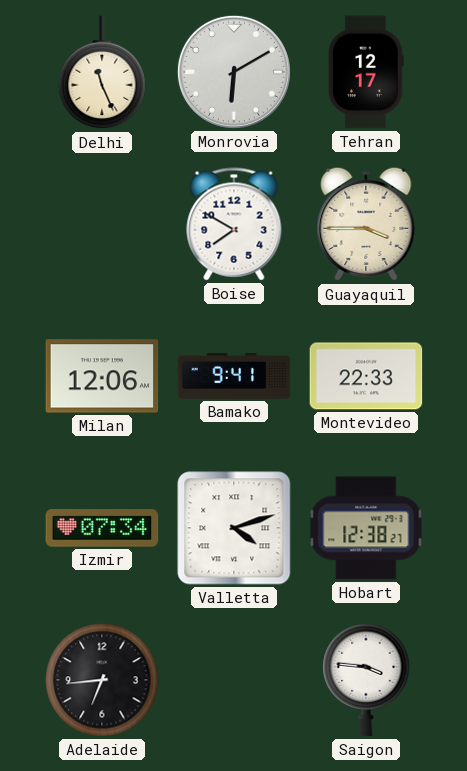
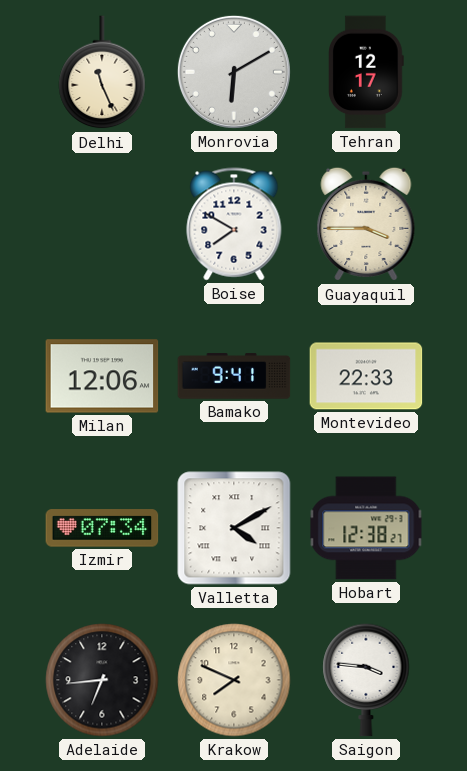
Valletta: 4:12 -> 4:10
Krakow: none -> 7:49
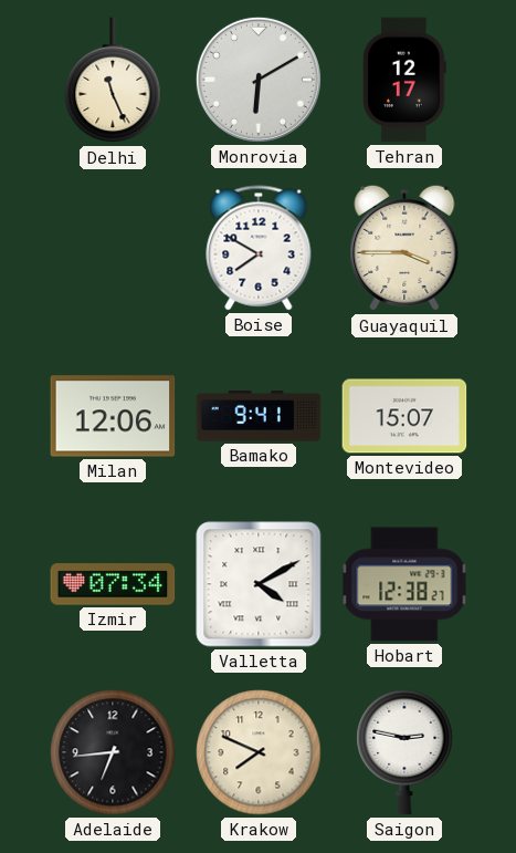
Montevideo: 22:33 -> 15:07
Saigon: 3:46 -> 2:47
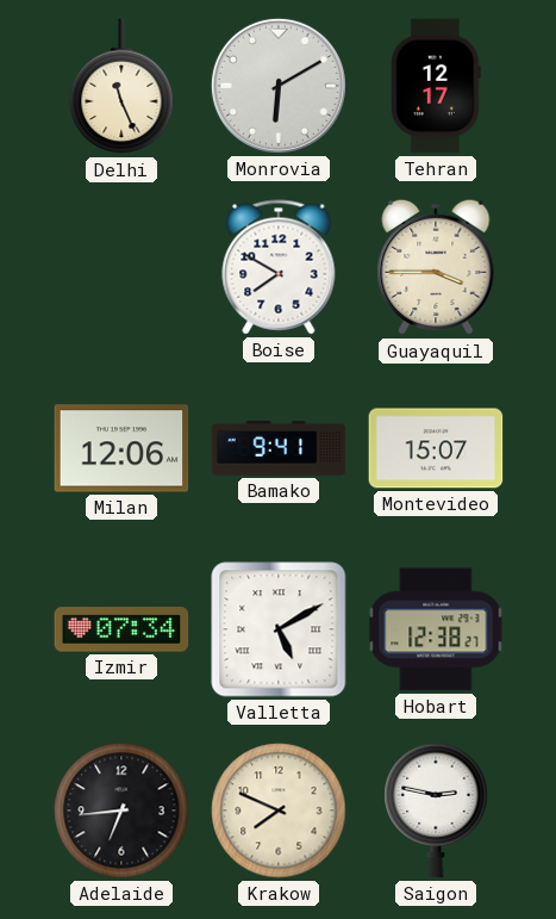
Valletta: 4:10 -> 5:10
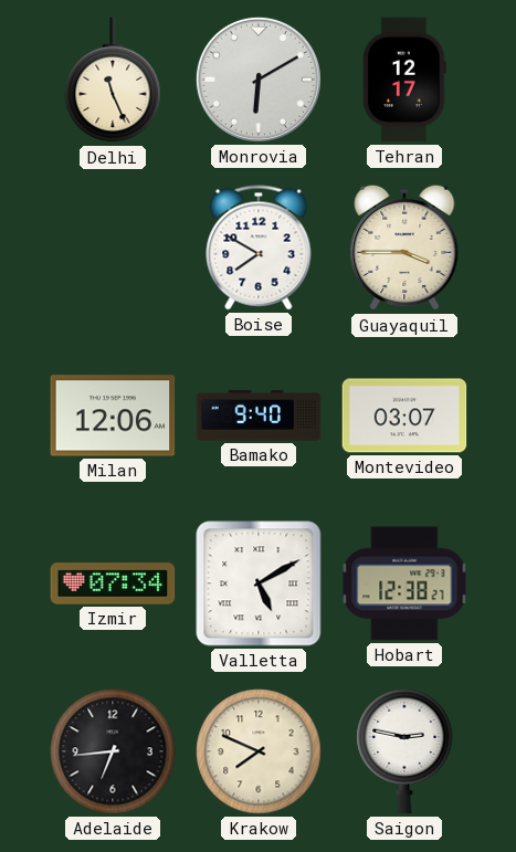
Bamako: 9:41 -> 9:40
Montevideo: 15:07 -> 03:07
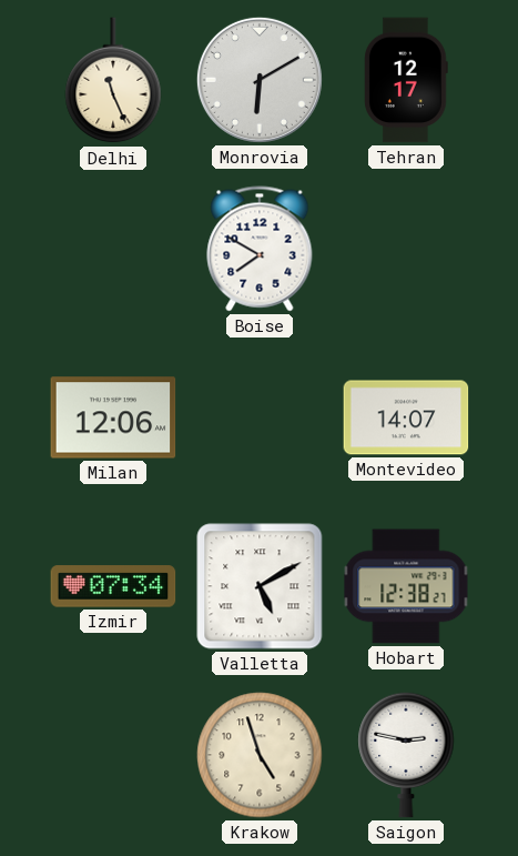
Guayaquil: 3:45 -> none
Bamako: 9:40 -> none
Montevideo: 03:07 -> 14:07
Adelaide: 6:44 -> none
Krakow: 7:49 -> 4:57
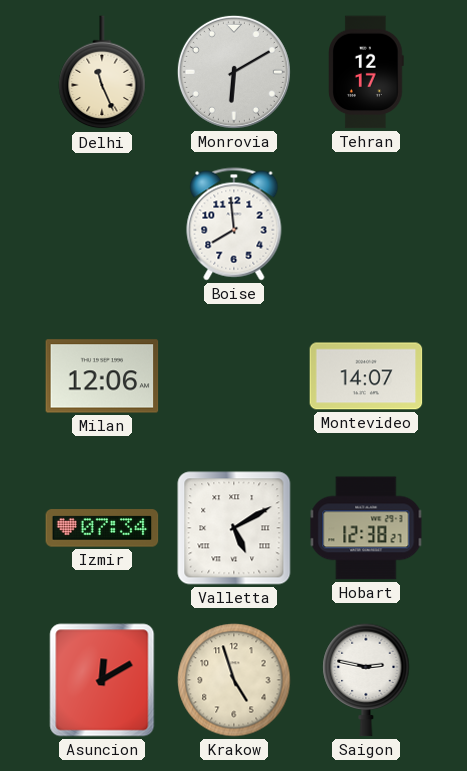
Boise: 7:50 -> 7:59
Asuncion: none -> 12:10
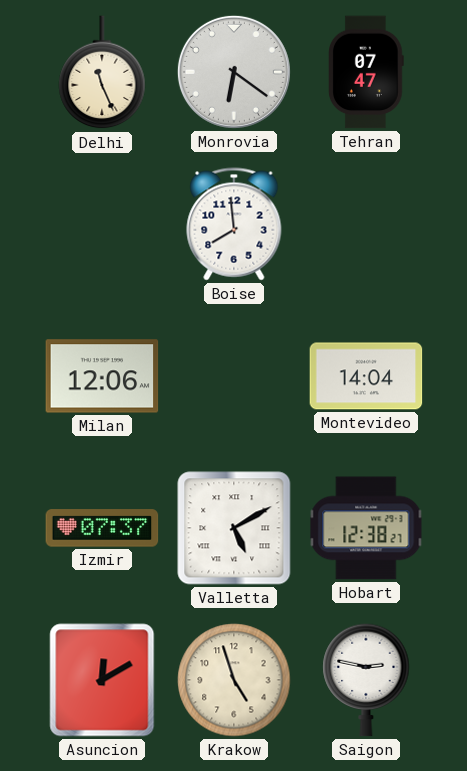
Monrovia: 6:10 -> 6:21
Tehran: 12:17 -> 07:47
Montevideo: 14:07 -> 14:04
Izmir: 07:34 -> 07:37
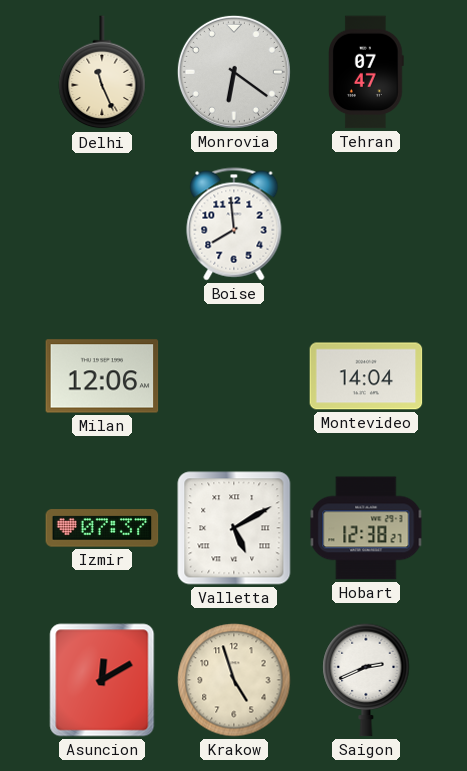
Saigon: 2:47 -> 2:41
